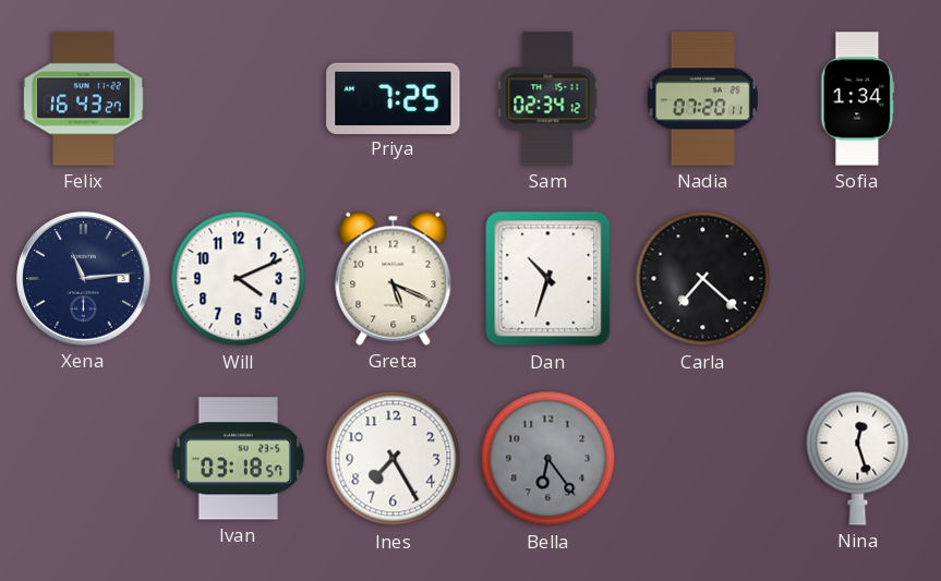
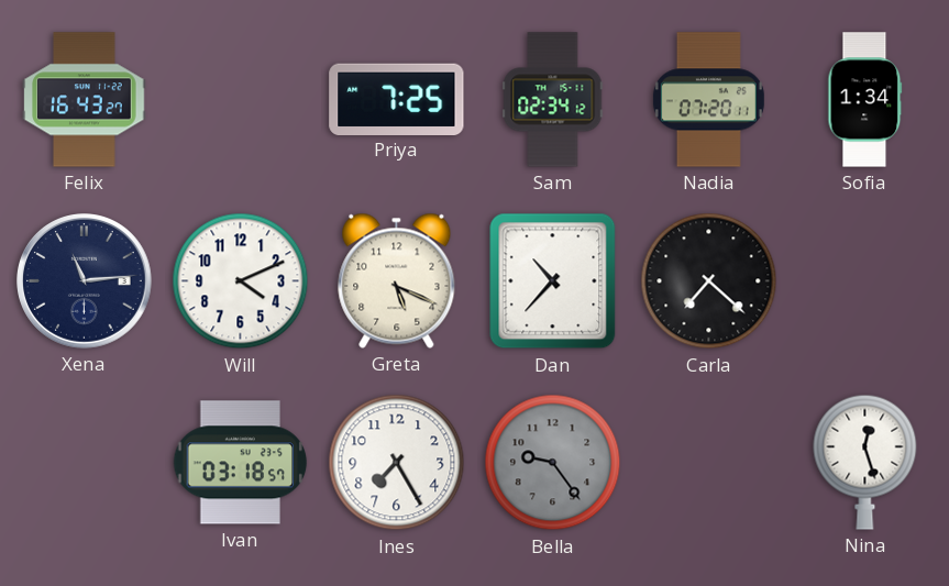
Dan: 10:33 -> 10:37
Bella: 6:24 -> 9:24
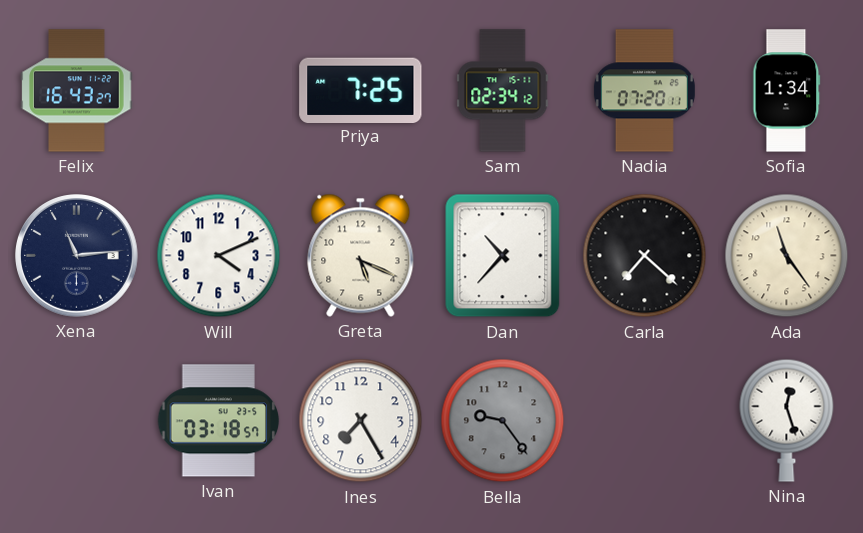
Ada: none -> 11:24
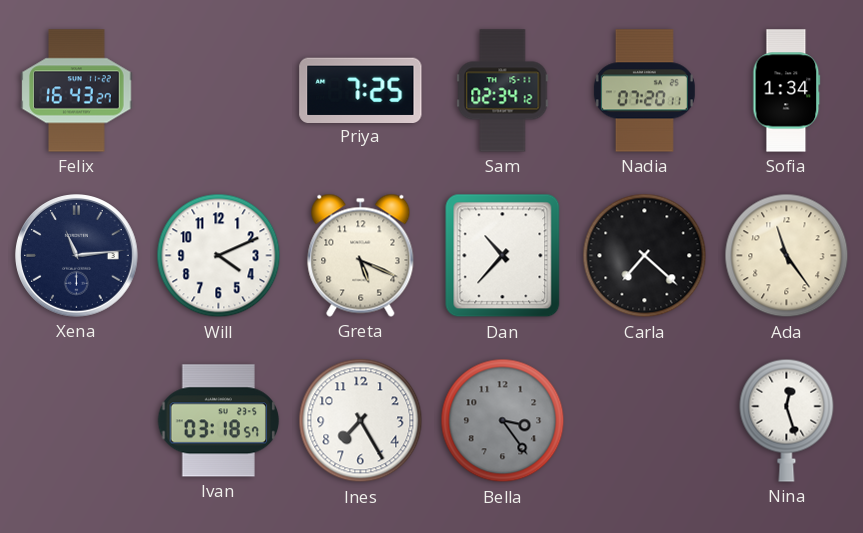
Bella: 9:24 -> 3:24
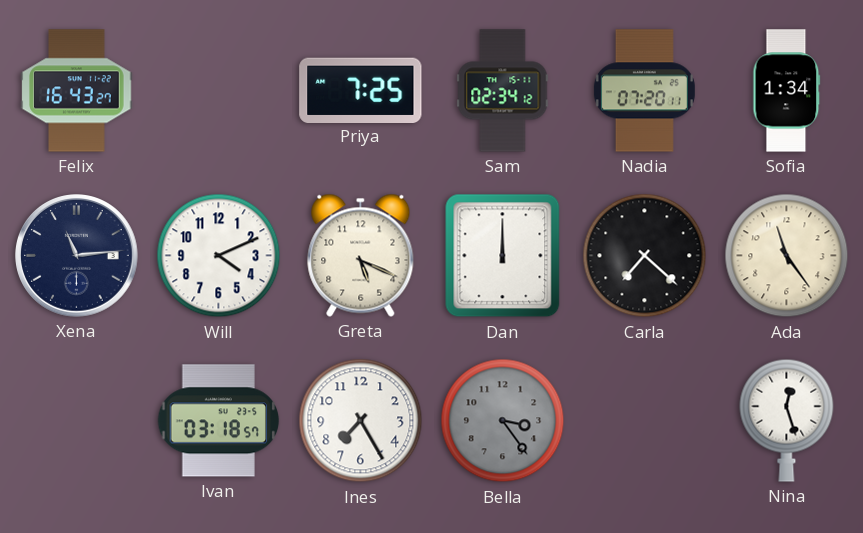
Dan: 10:37 -> 12:00
